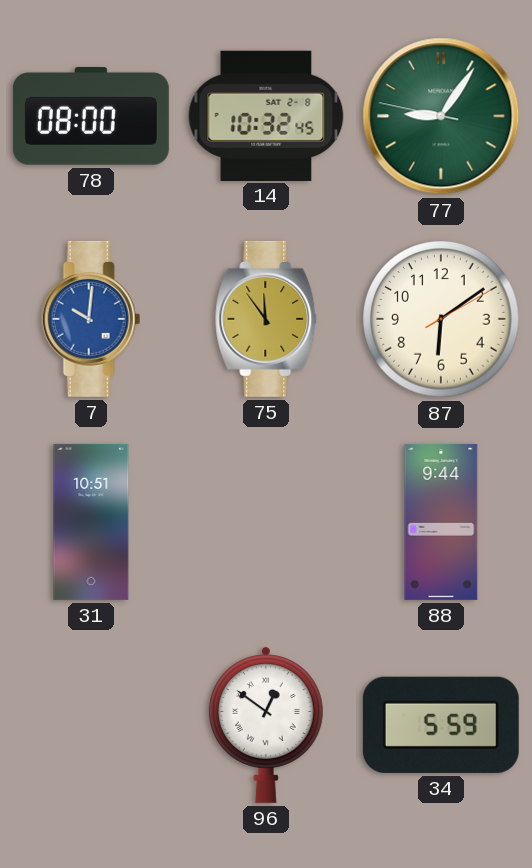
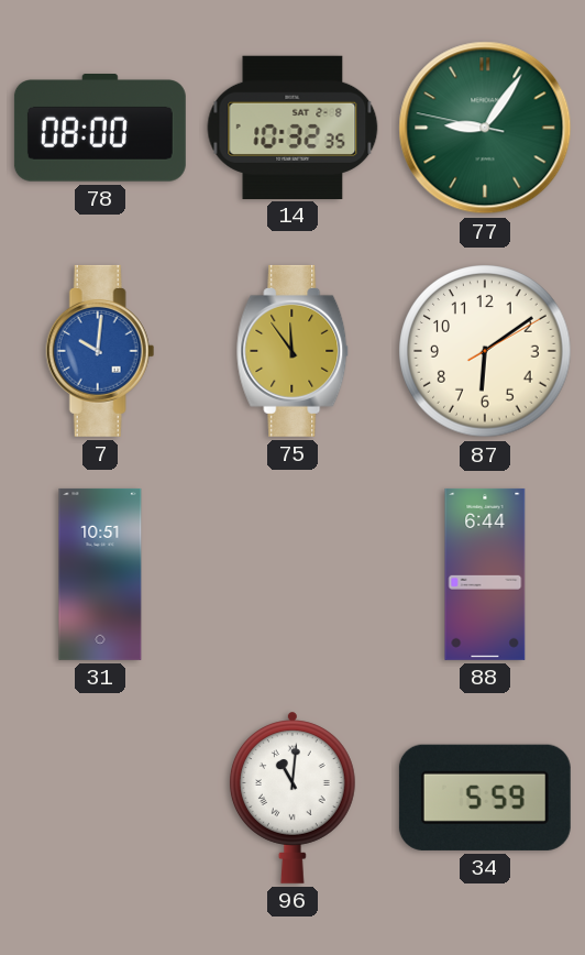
14: 10:32:45 -> 10:32:35
88: 9:44 -> 6:44
96: 12:51 -> 11:01
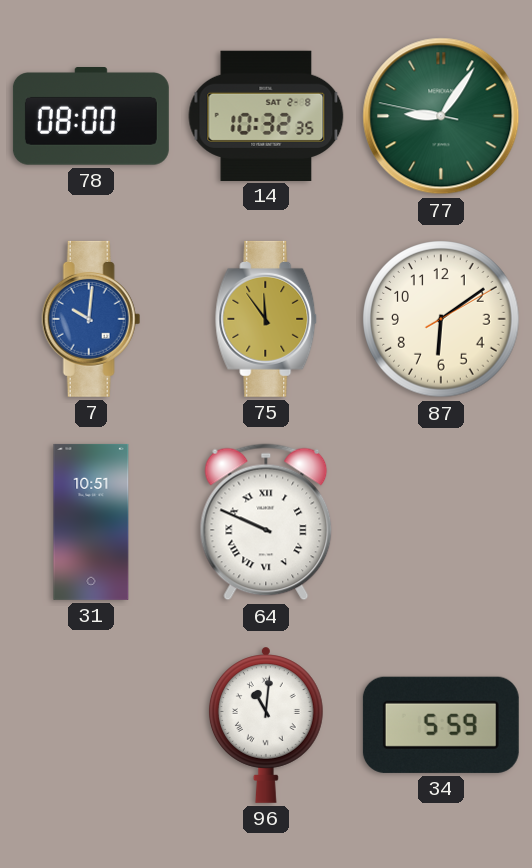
64: none -> 9:49
88: 6:44 -> none
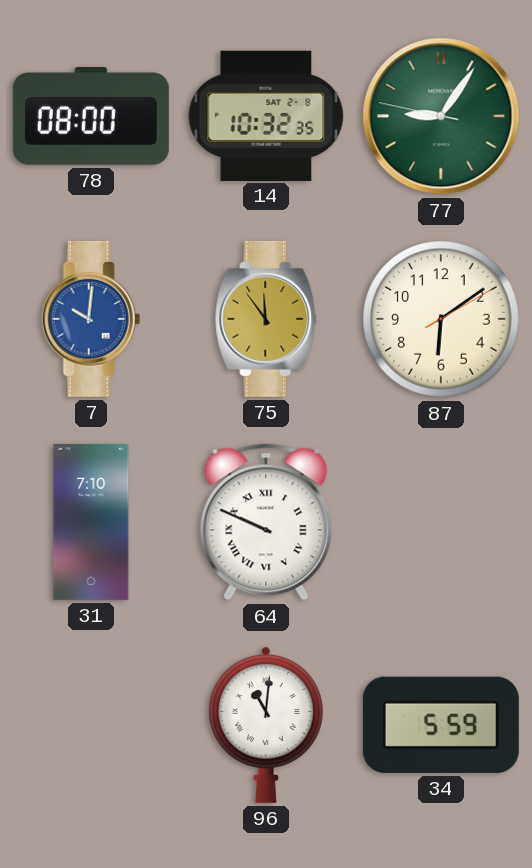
31: 10:51 -> 7:10
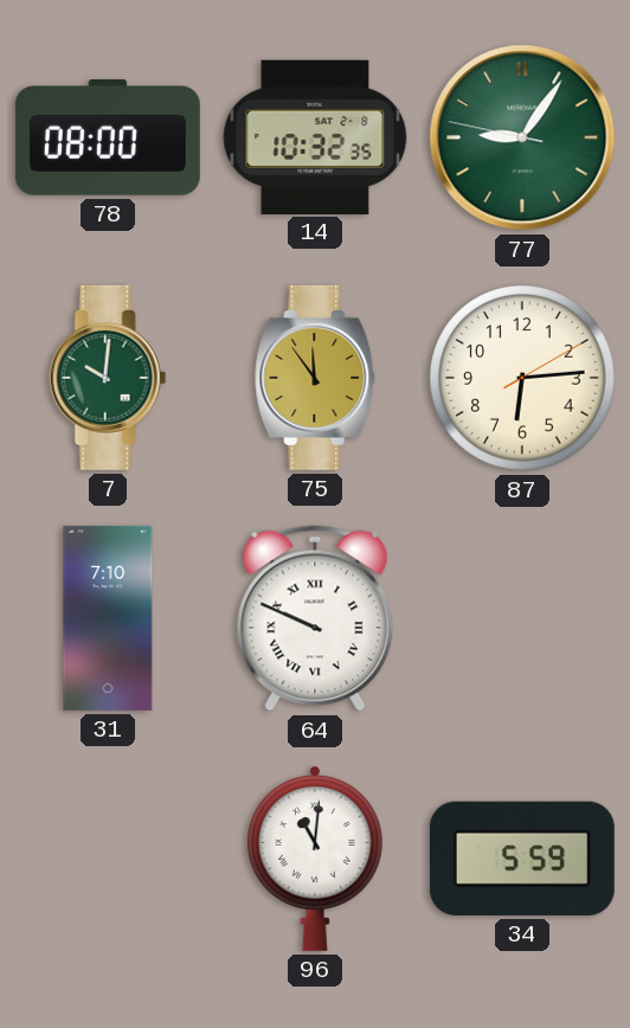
7 dial: blue -> green
87: 6:09 -> 6:14
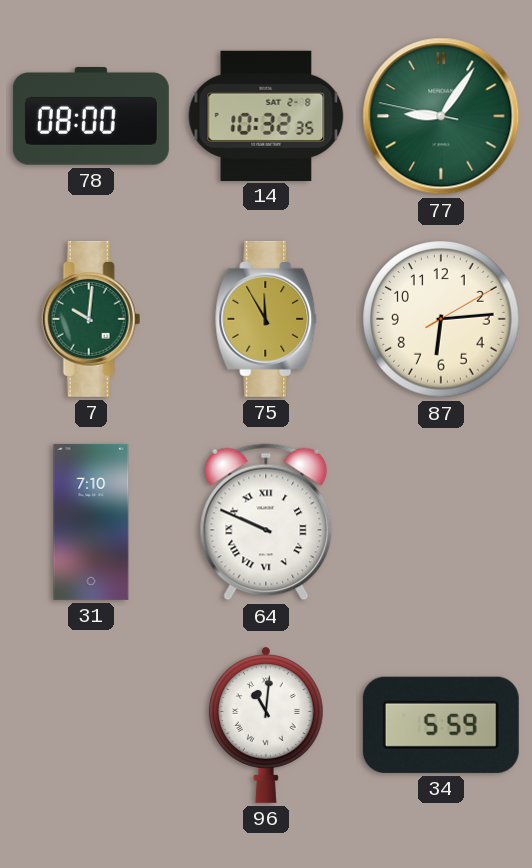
75: 11:54 -> 11:55
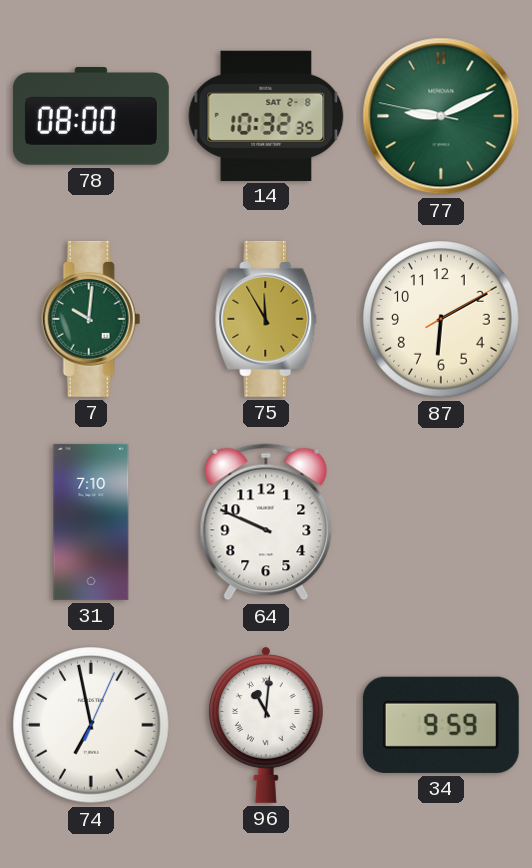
77: 9:05 -> 9:10
87: 6:14 -> 6:10
64 numerals: Roman -> Arabic
74: none -> 6:58
34: 5:59 -> 9:59
